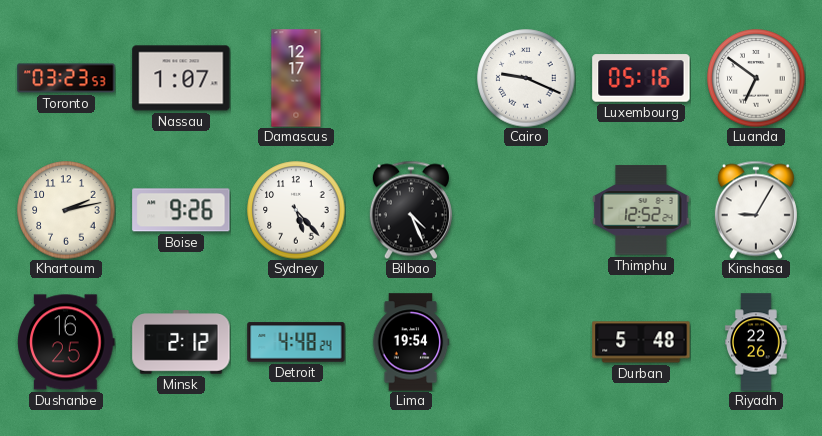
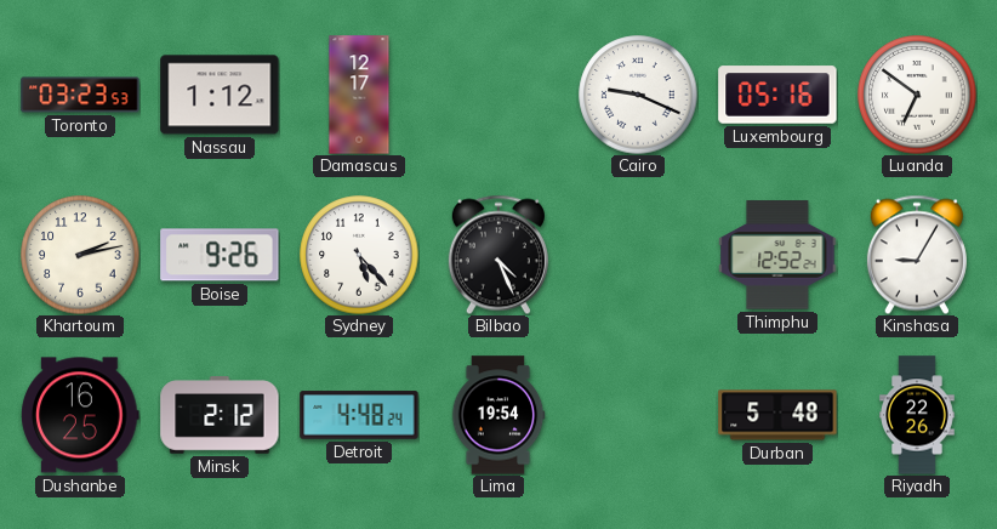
Nassau: 1:07 -> 1:12
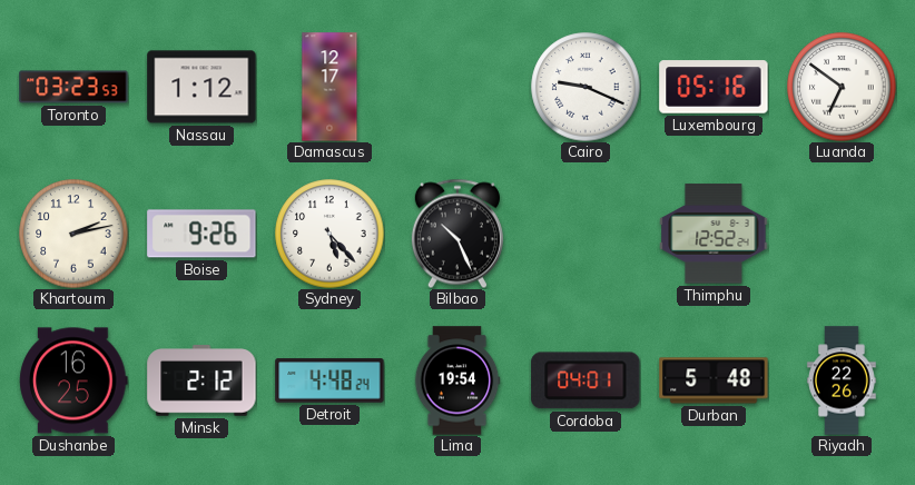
Bilbao: 4:26 -> 10:26
Kinshasa: 9:05 -> none
Cordoba: none -> 04:01
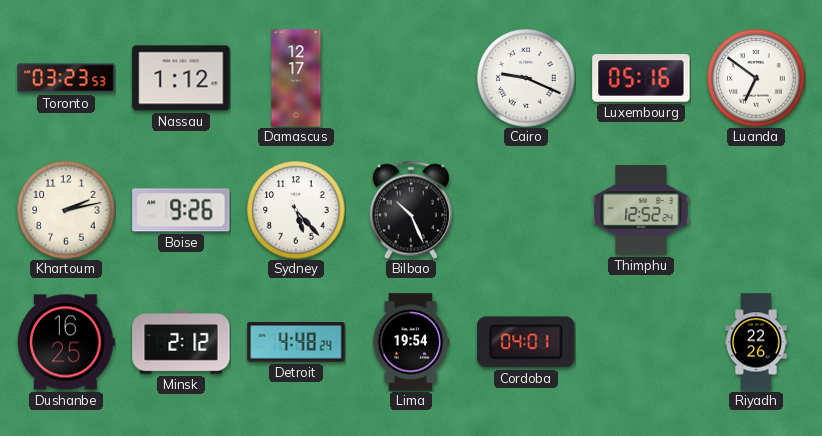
Durban: 5:48 -> none
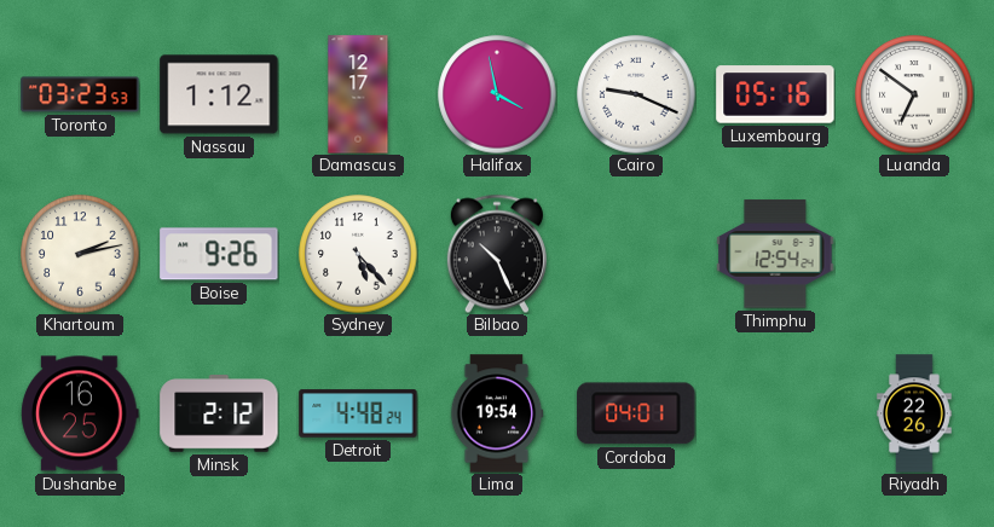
Halifax: none -> 3:58
Thimphu: 12:52 -> 12:54
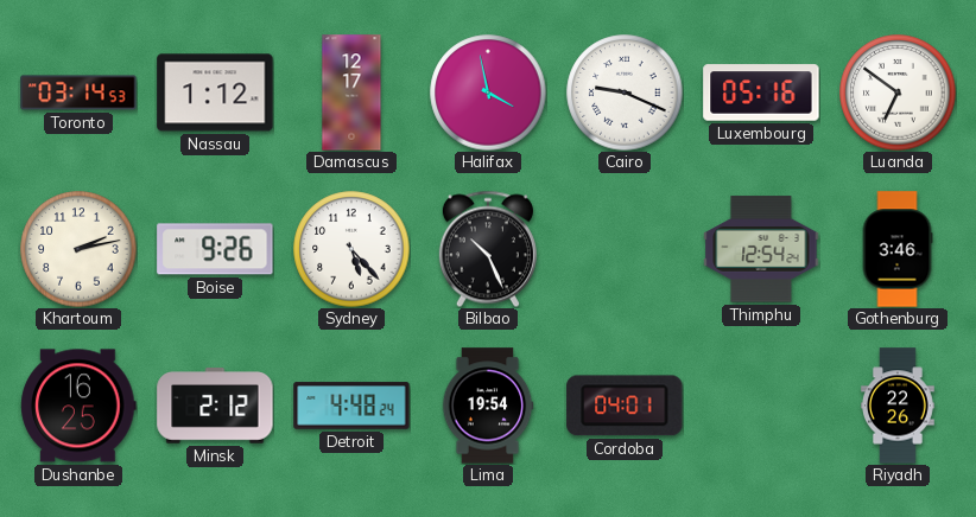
Toronto: 03:23 -> 03:14
Gothenburg: none -> 3:46
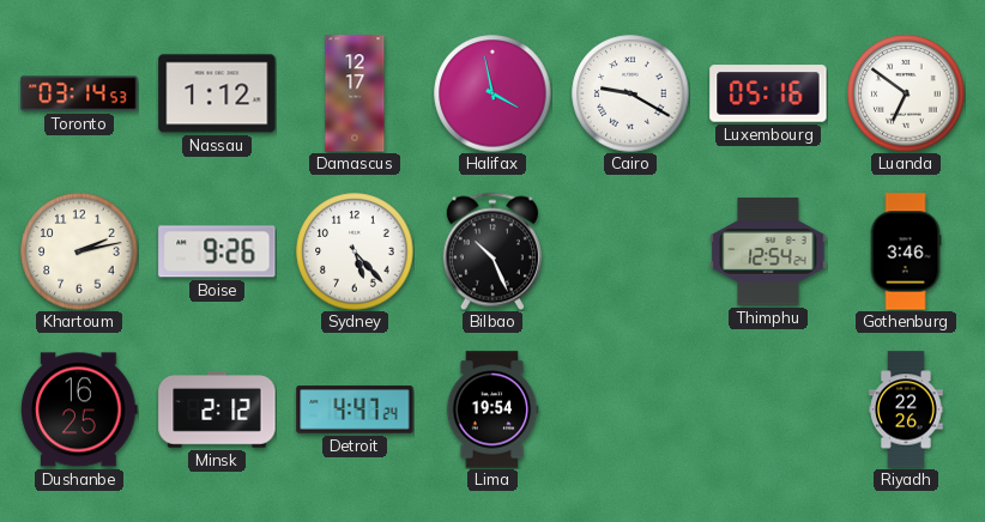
Cairo: 9:19 -> 9:20
Detroit: 4:48 -> 4:47
Cordoba: 04:01 -> none
